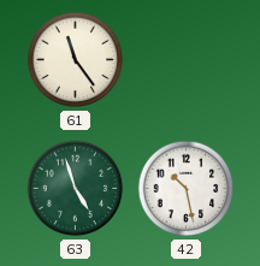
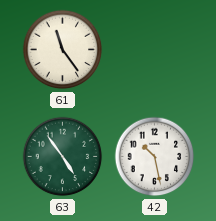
63: 4:57 -> 4:54
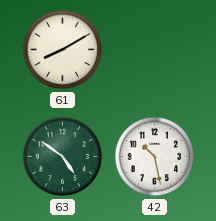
61: 11:24 -> 8:10
63: 4:54 -> 4:51
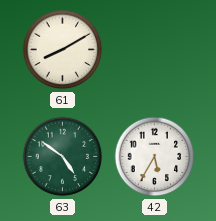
42: 10:28 -> 5:35
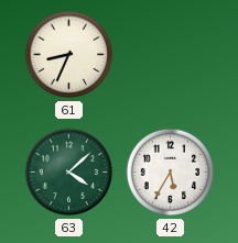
61: 8:10 -> 8:34
63: 4:51 -> 4:08
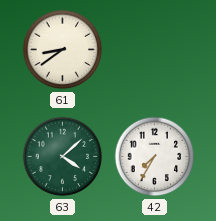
61: 8:34 -> 8:39
42: 5:35 -> 7:35
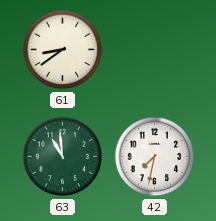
63: 4:08 -> 10:59
42: 7:35 -> 7:32
